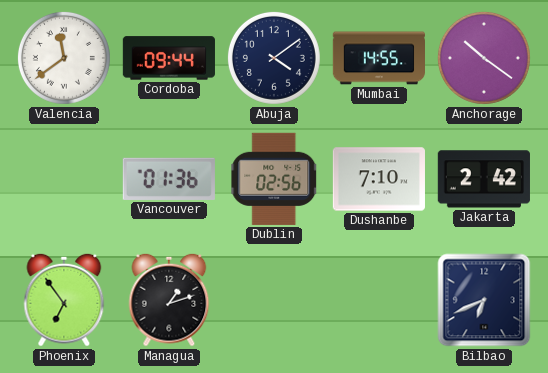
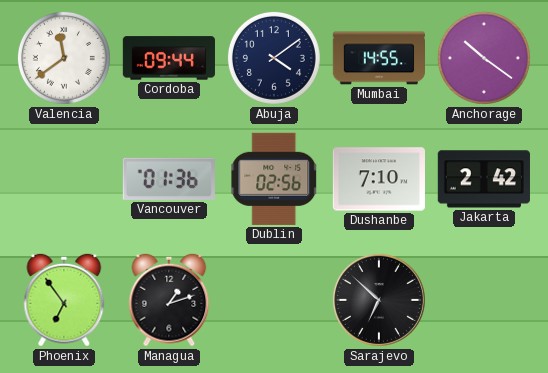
Sarajevo: none -> 6:52
Bilbao: 6:41 -> none
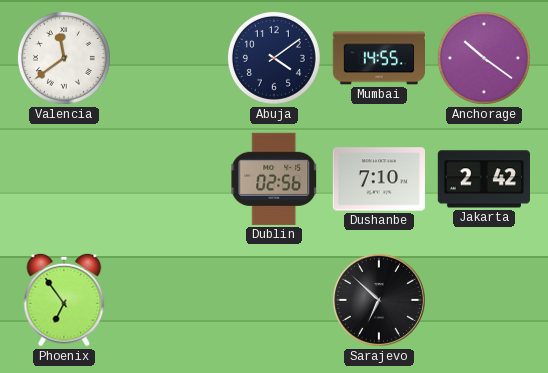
Cordoba: 09:44 -> none
Vancouver: 01:36 -> none
Managua: 1:12 -> none
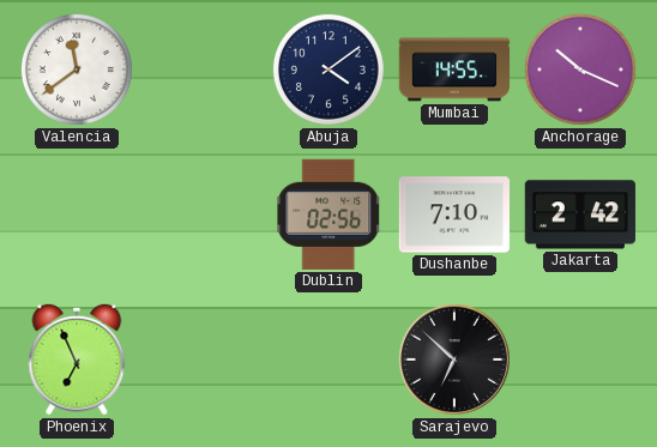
Anchorage: 10:21 -> 10:19
Phoenix: 6:54 -> 6:56
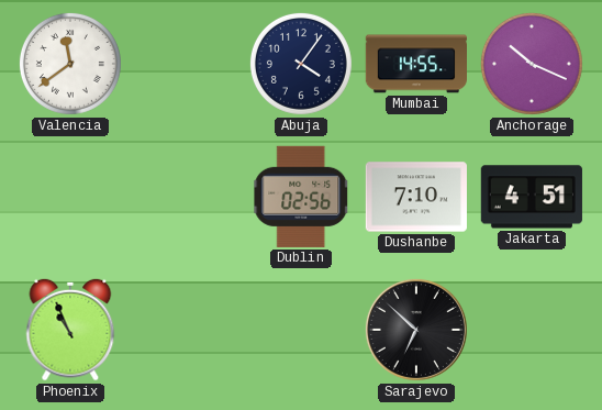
Abuja: 4:09 -> 4:06
Jakarta: 2:42 -> 4:51
Phoenix: 6:56 -> 10:56
